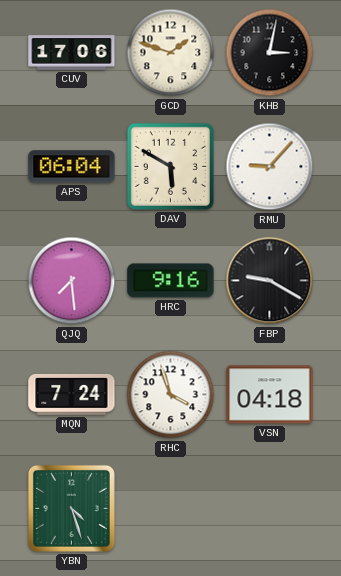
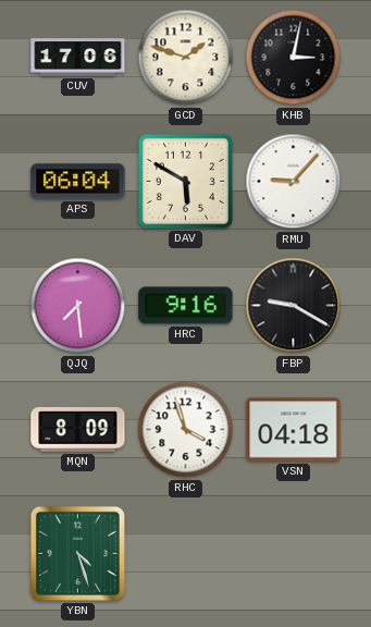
MQN: 7:24 -> 8:09
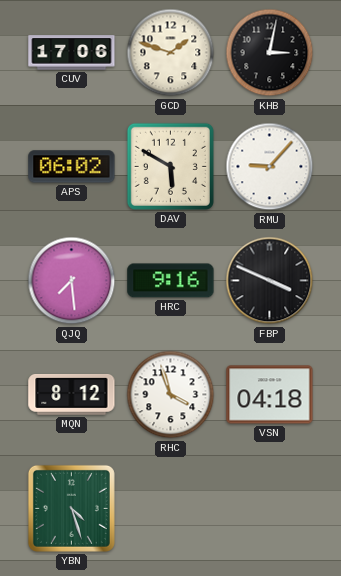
APS: 06:04 -> 06:02
FBP: 9:20 -> 3:49
MQN: 8:09 -> 8:12
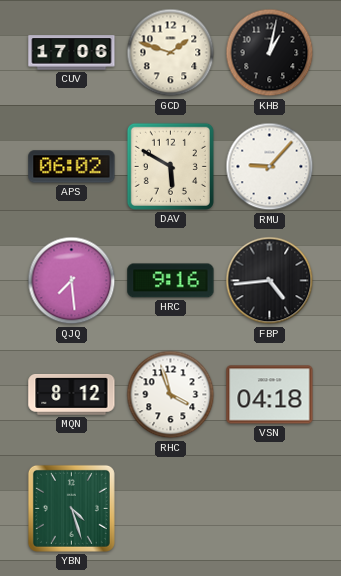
KHB: 3:02 -> 1:02
FBP: 3:49 -> 4:44
